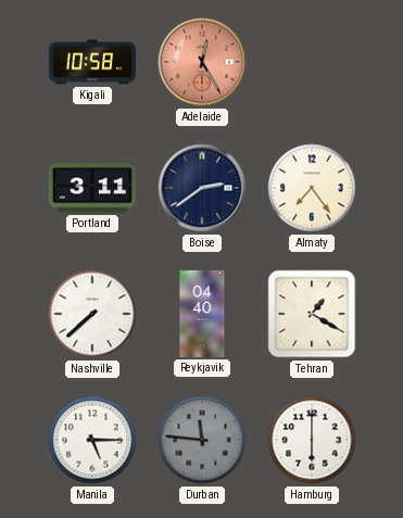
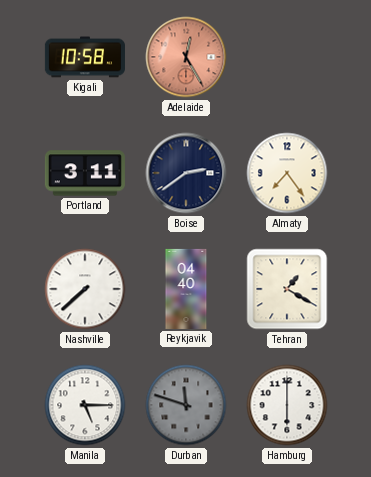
Durban: 11:46 -> 11:48
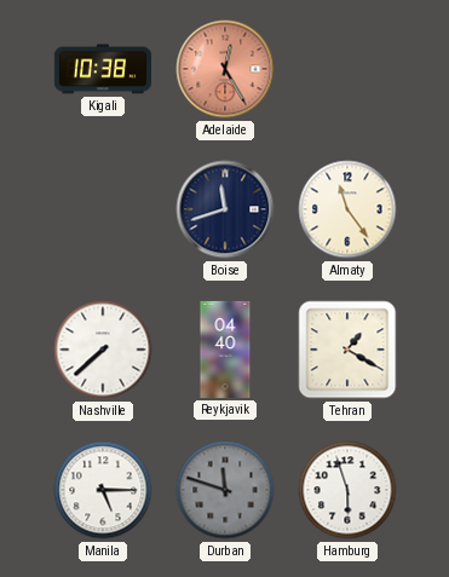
Kigali: 10:58 -> 10:38
Portland: 3:11 -> none
Boise: 2:39 -> 11:42
Almaty: 7:24 -> 11:24
Hamburg: 6:00 -> 5:57
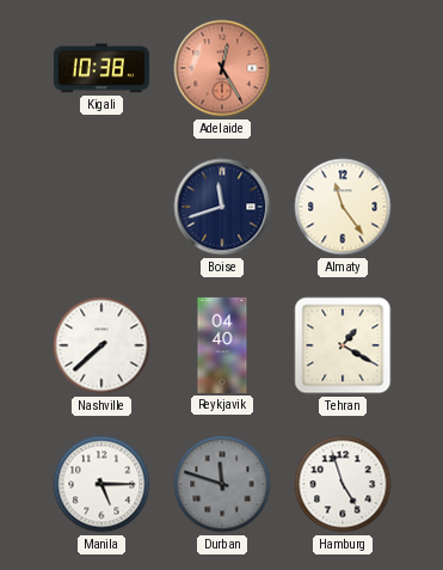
Hamburg: 5:57 -> 4:57
